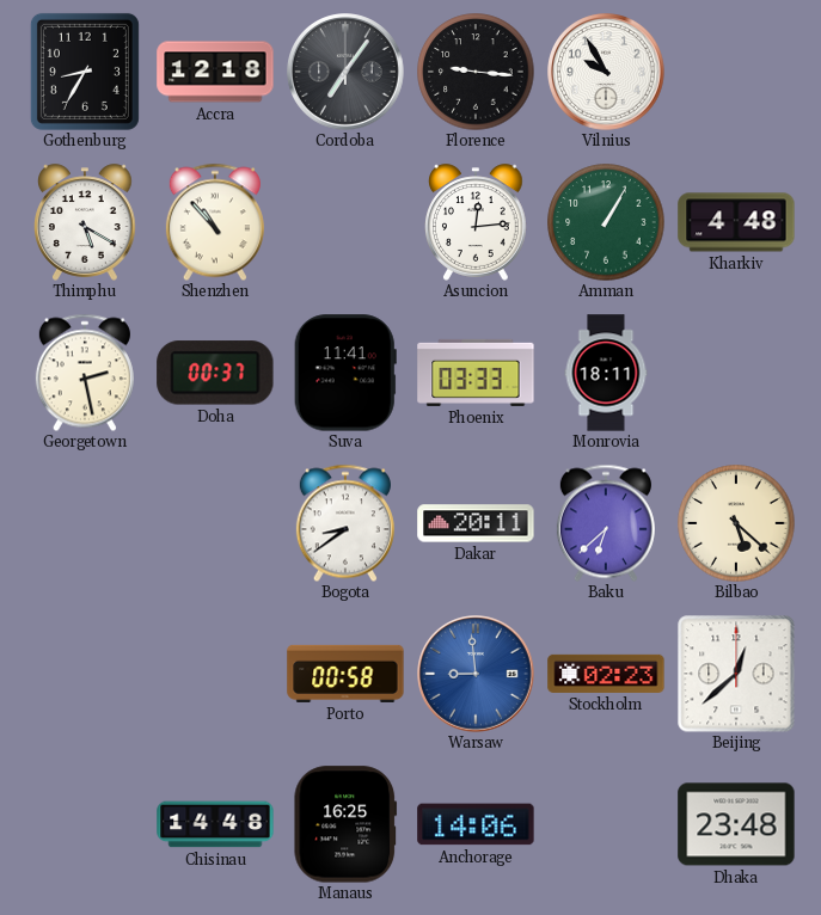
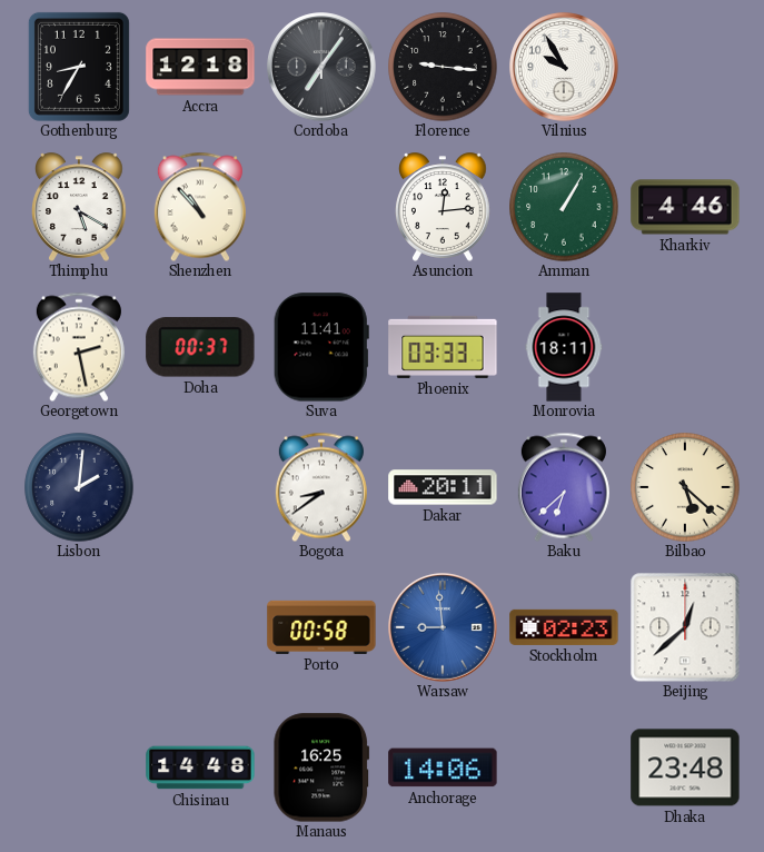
Kharkiv: 4:48 -> 4:46
Lisbon: none -> 2:01
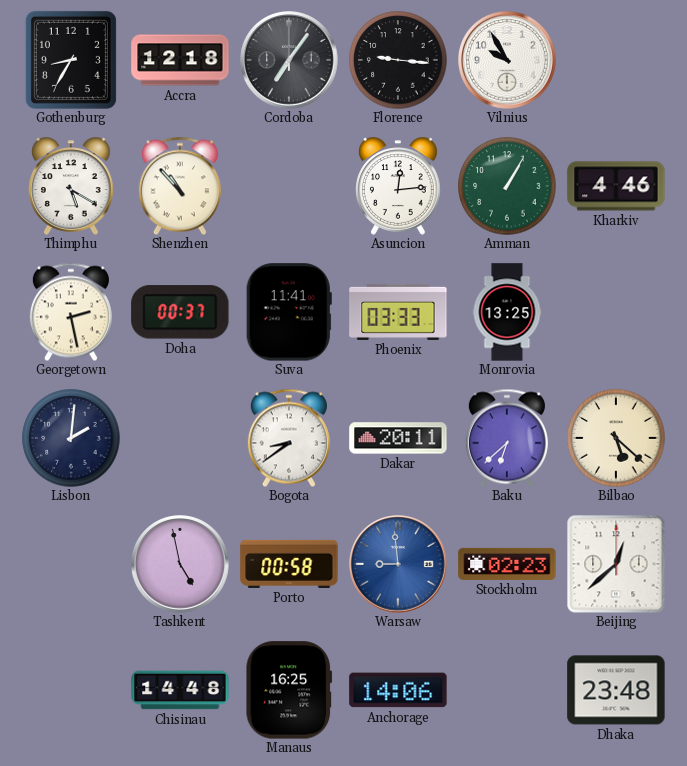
Monrovia: 18:11 -> 13:25
Tashkent: none -> 4:58
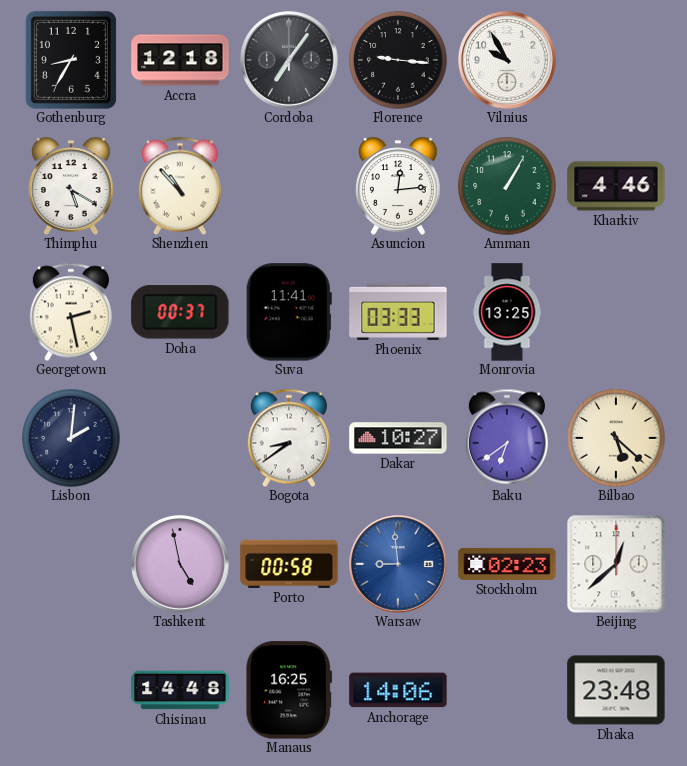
Dakar: 20:11 -> 10:27
Baku: 6:38 -> 6:39
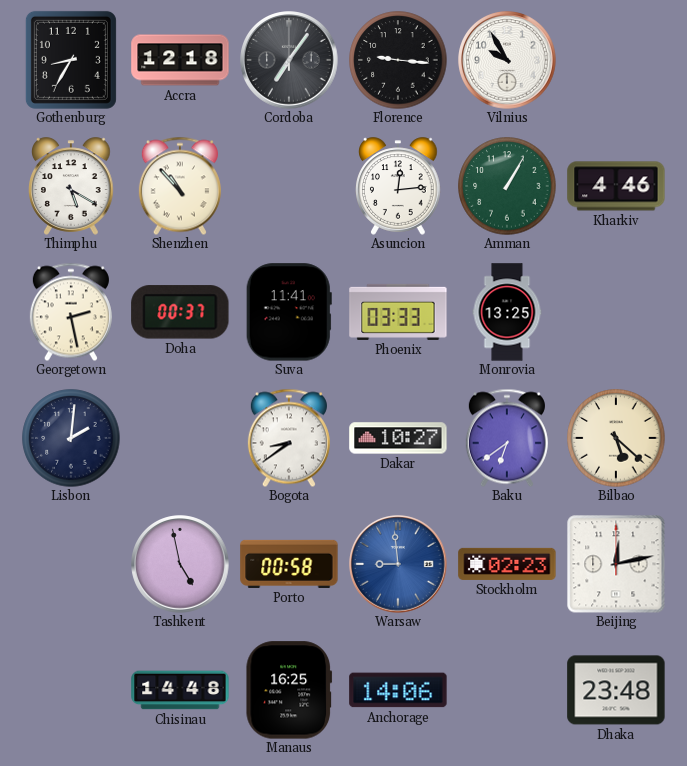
Beijing: 12:38 -> 12:13
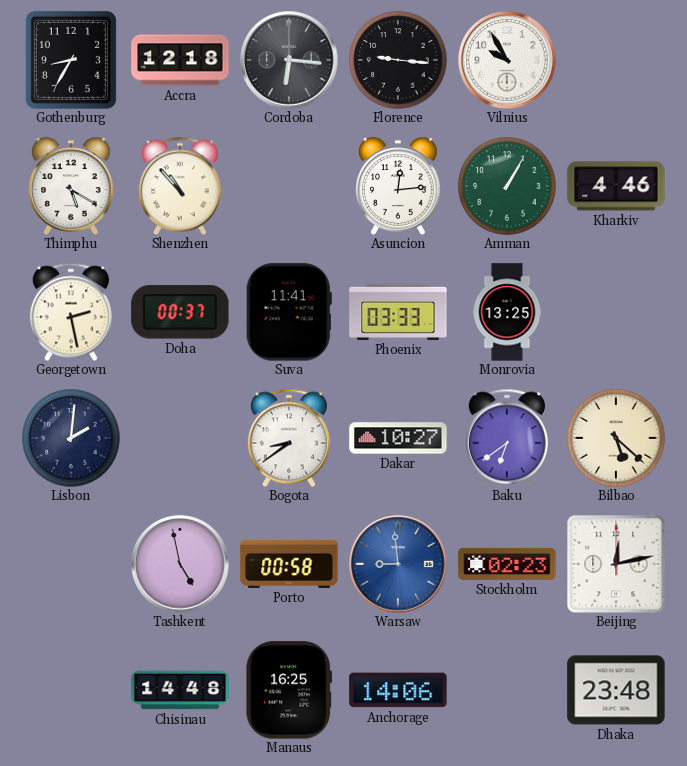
Cordoba: 7:06 -> 6:16
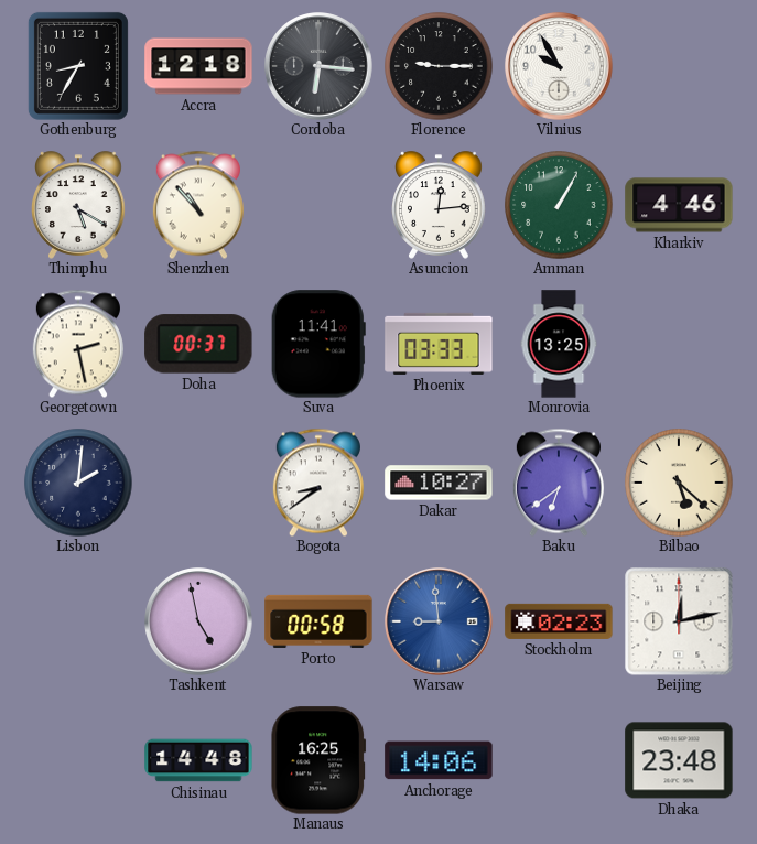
Florence: 9:16 -> 9:15
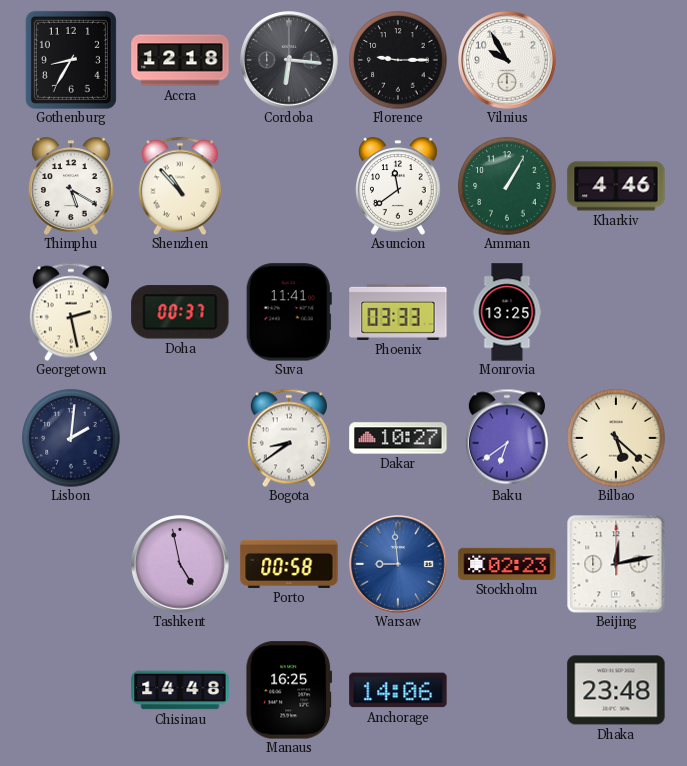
Asuncion: 12:14 -> 11:39
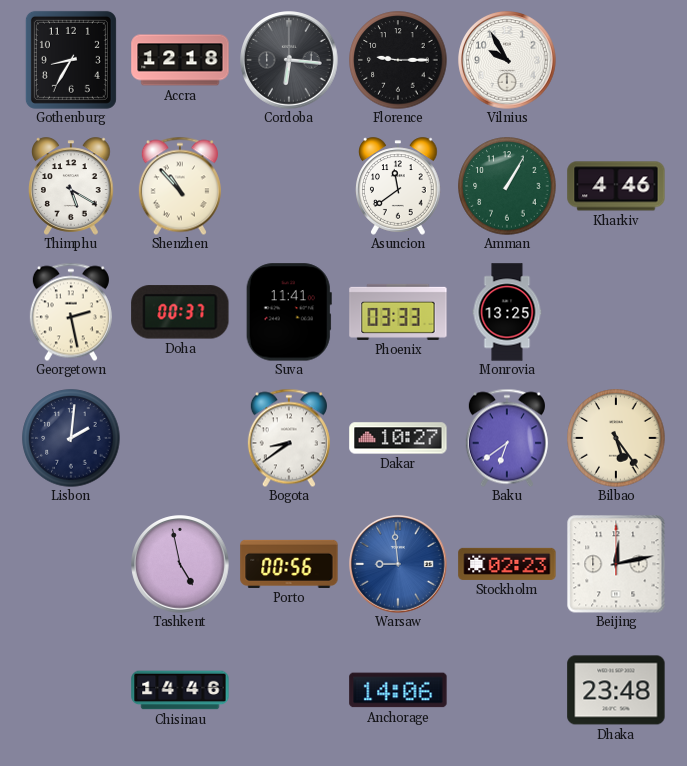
Bilbao: 5:22 -> 5:24
Porto: 00:58 -> 00:56
Chisinau: 14:48 -> 14:46
Manaus: 16:25 -> none
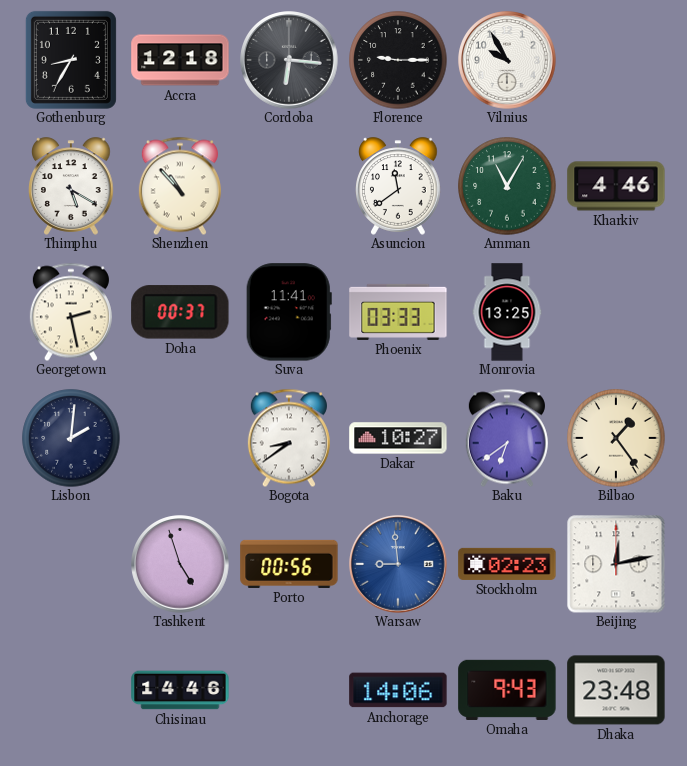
Amman: 1:05 -> 11:05
Bilbao: 5:24 -> 1:24
Tashkent: 4:58 -> 4:57
Omaha: none -> 9:43
